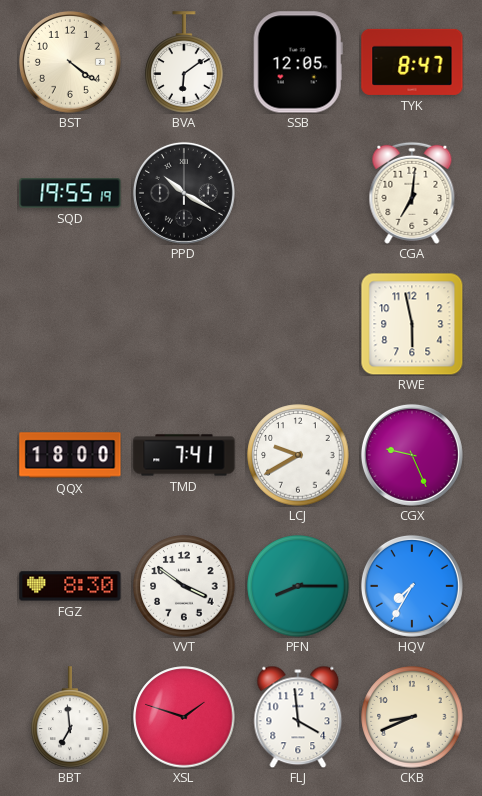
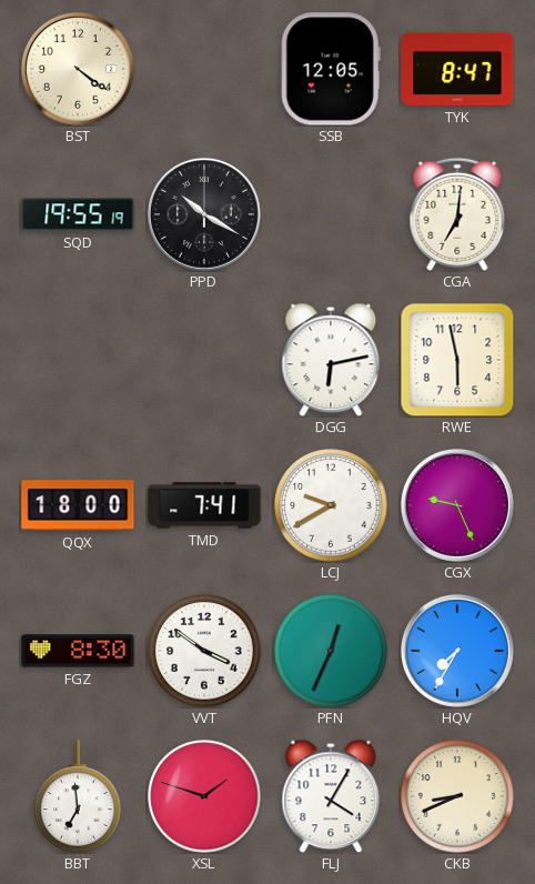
BVA: 6:09 -> none
DGG: none -> 6:13
PFN: 8:15 -> 12:34
FLJ: 3:59 -> 4:05
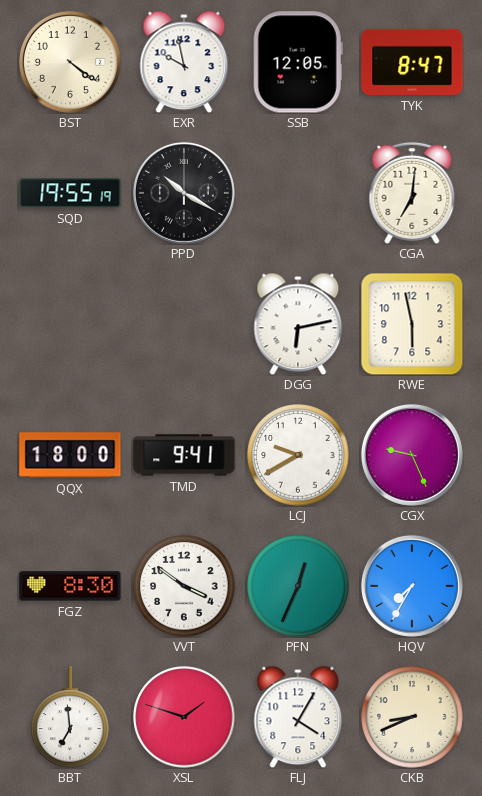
EXR: none -> 9:58
TMD: 7:41 -> 9:41
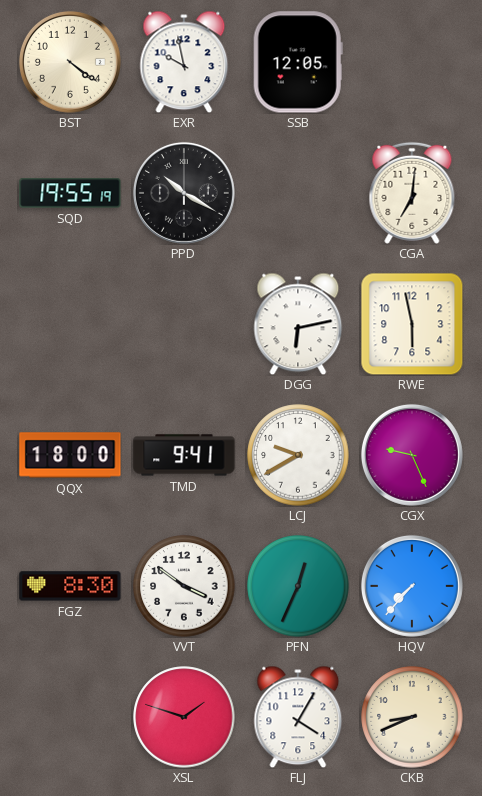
TYK: 8:47 -> none
HQV: 7:35 -> 7:37
BBT: 6:59 -> none
